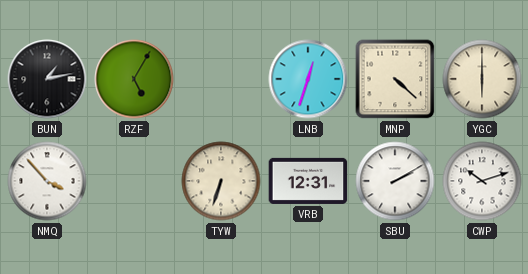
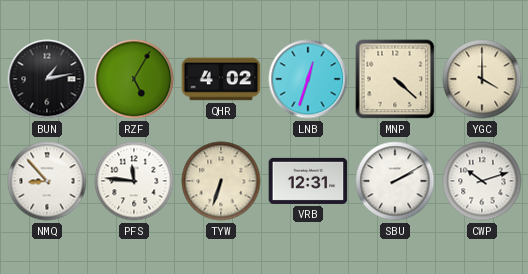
QHR: none -> 4:02
YGC: 6:00 -> 4:00
NMQ: 3:53 -> 8:53
PFS: none -> 11:46
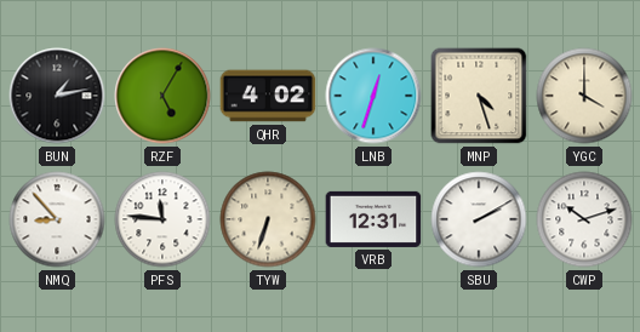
MNP: 4:22 -> 4:27
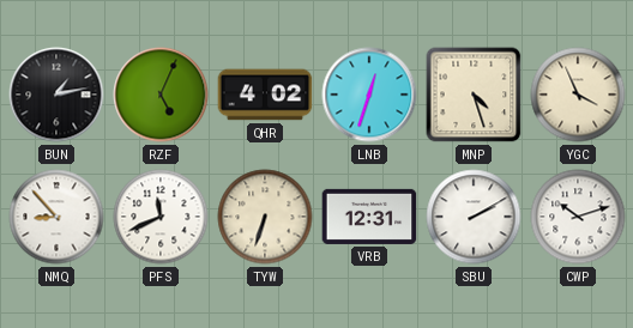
RZF: 5:05 -> 5:04
YGC: 4:00 -> 3:56
PFS: 11:46 -> 11:41
